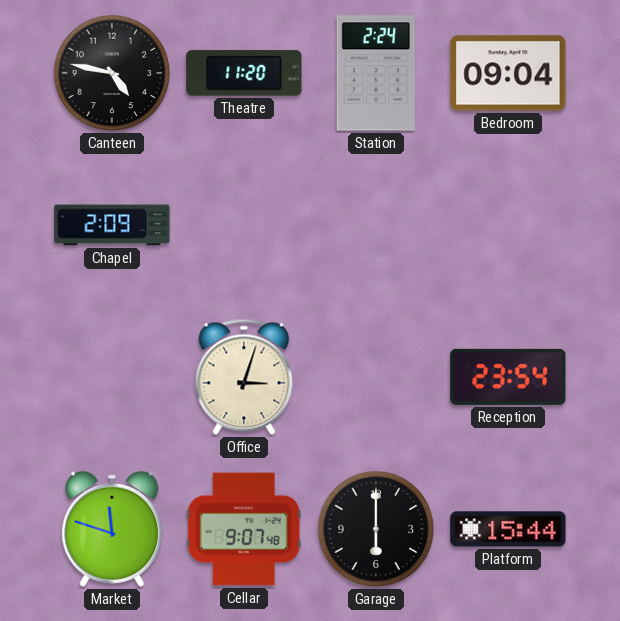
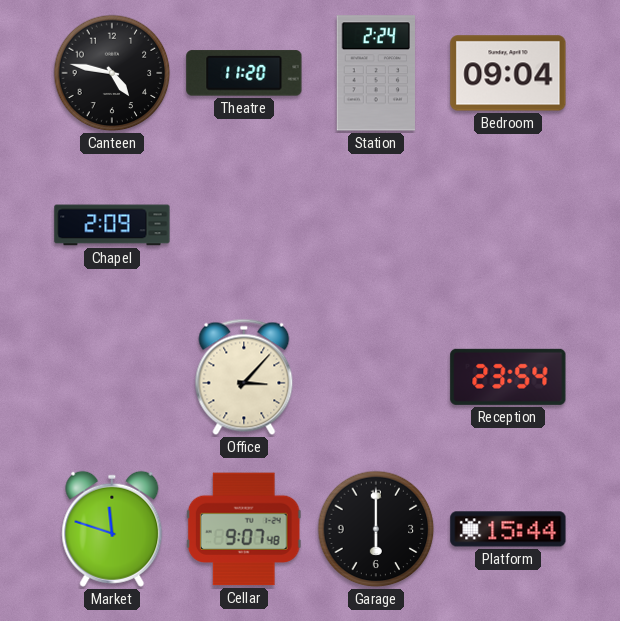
Office: 3:03 -> 3:07
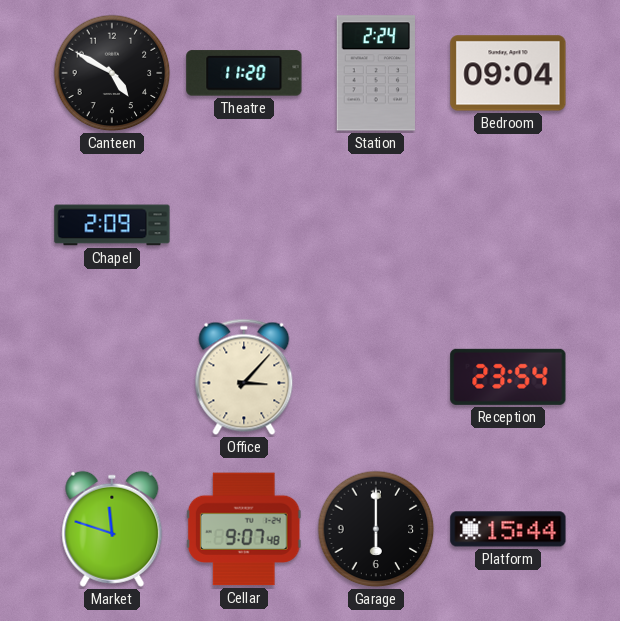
Canteen: 4:47 -> 4:50
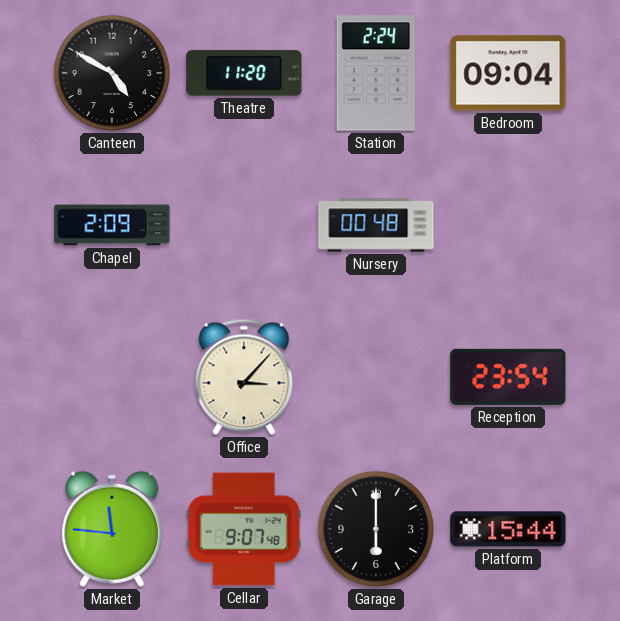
Nursery: none -> 00:48
Market: 11:48 -> 11:46
